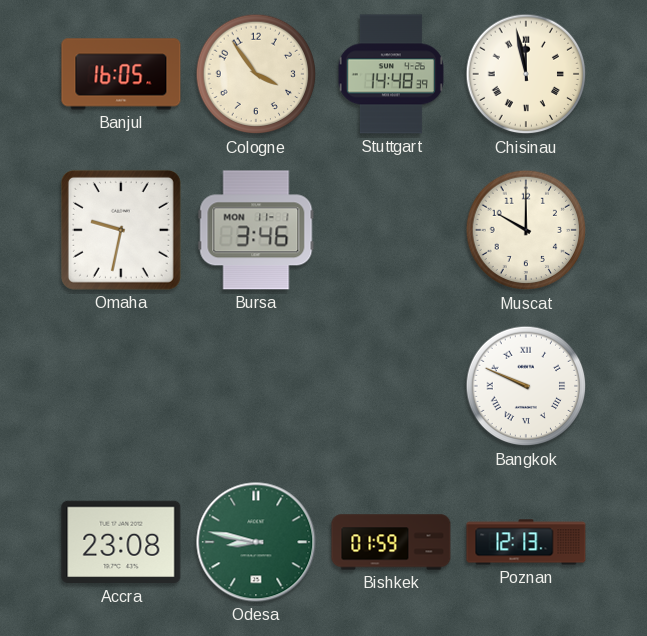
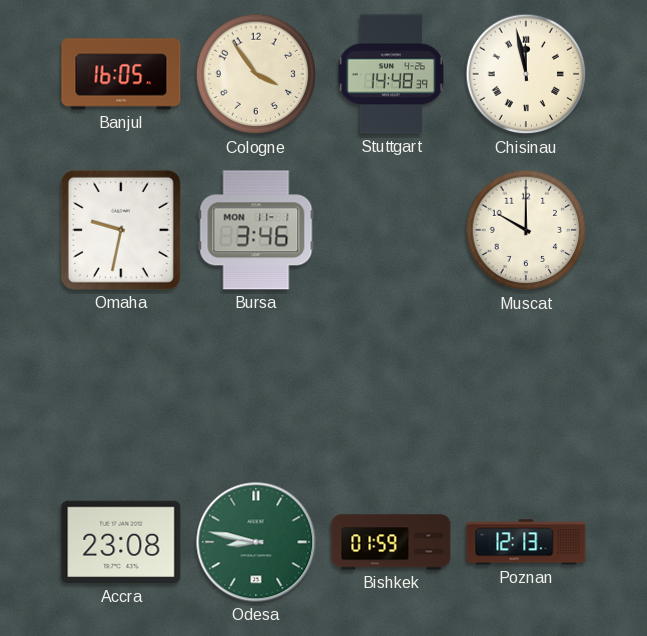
Bangkok: 9:49 -> none
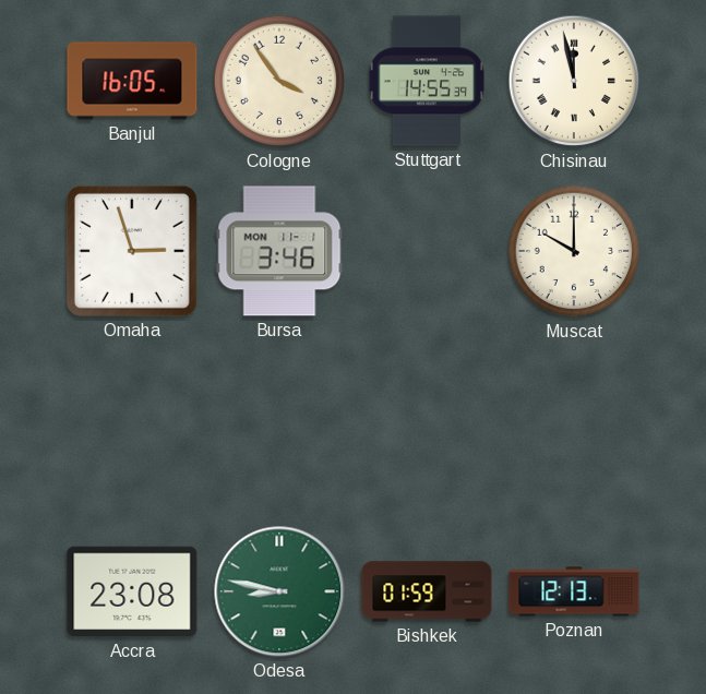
Stuttgart: 14:48 -> 14:55
Omaha: 9:32 -> 2:57
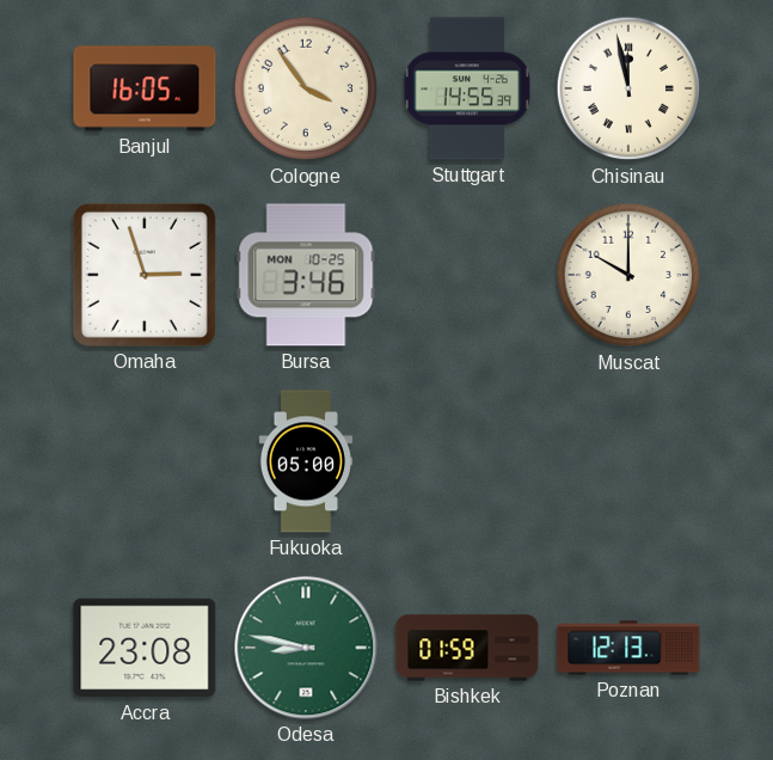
Bursa date: MON 11-1 -> MON 10-25
Fukuoka: none -> 05:00
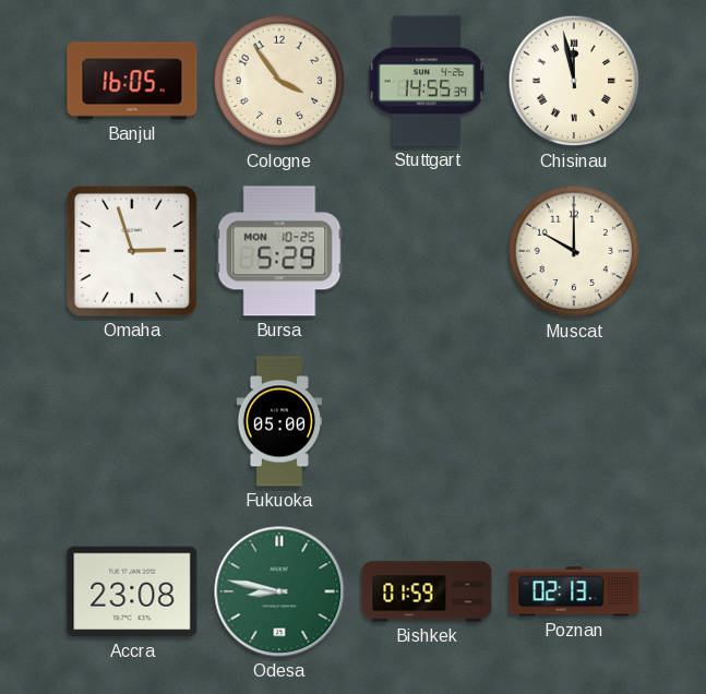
Bursa: 3:46 -> 5:29
Poznan: 12:13 -> 02:13
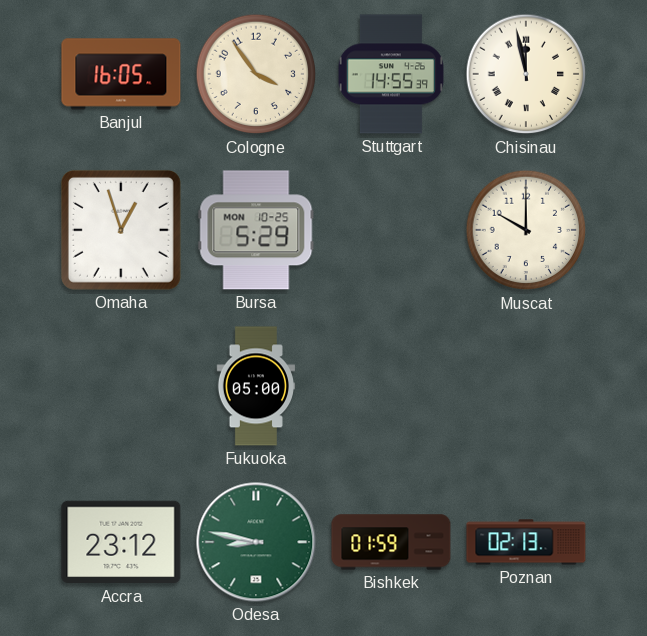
Omaha: 2:57 -> 12:57
Accra: 23:08 -> 23:12
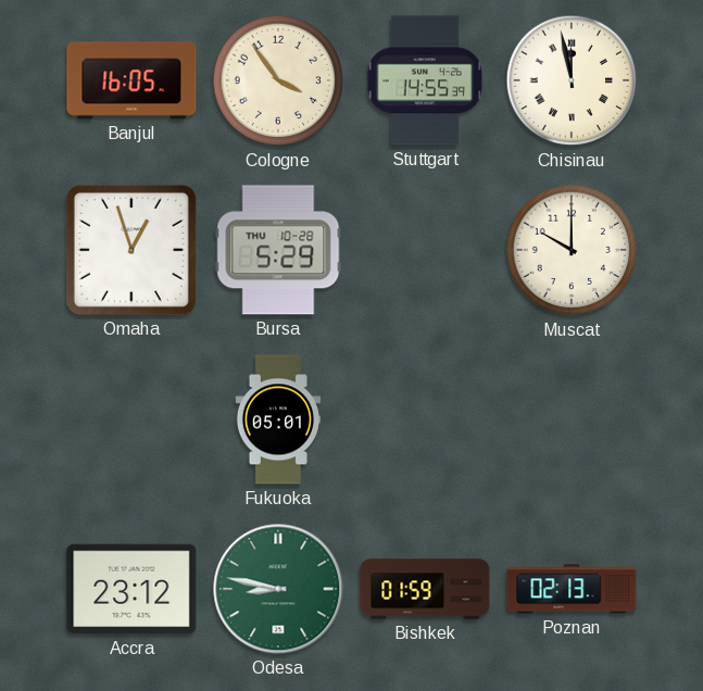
Bursa date: MON 10-25 -> THU 10-28
Fukuoka: 05:00 -> 05:01
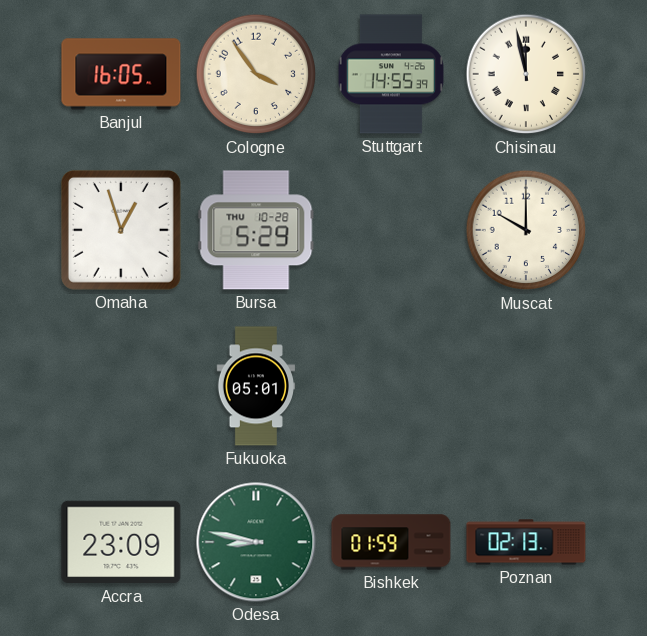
Accra: 23:12 -> 23:09
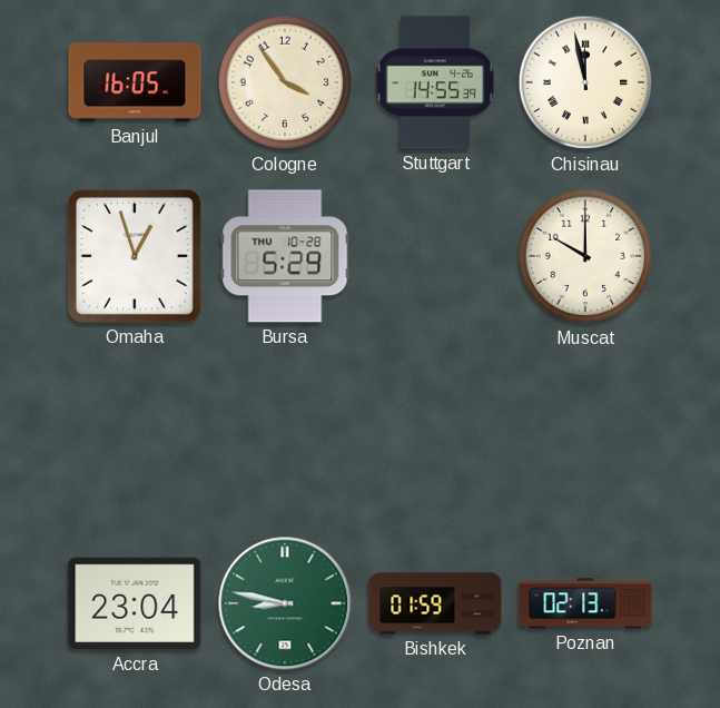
Fukuoka: 05:01 -> none
Accra: 23:09 -> 23:04
